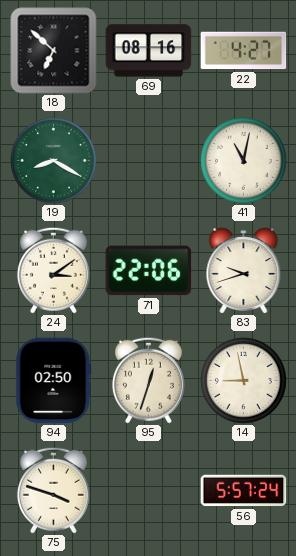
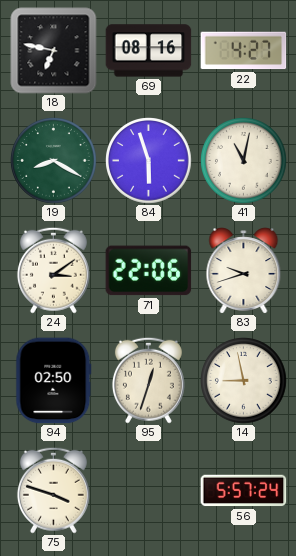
18: 6:52 -> 6:47
84: none -> 5:57
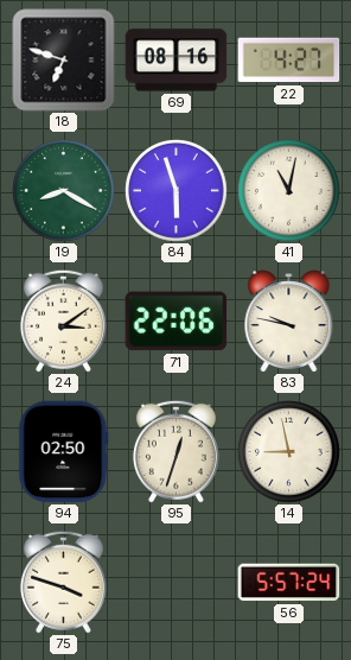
18: 6:47 -> 6:48
83: 9:42 -> 9:47
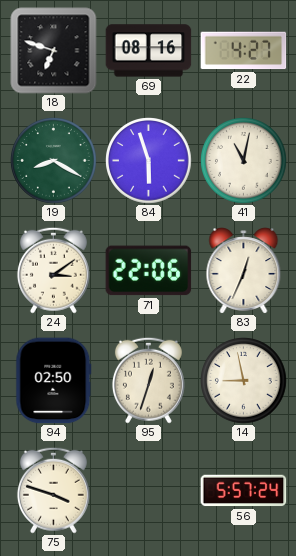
83: 9:47 -> 12:34
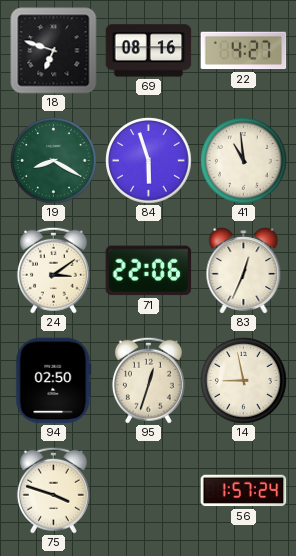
41: 11:02 -> 10:59
56: 5:57 -> 1:57
